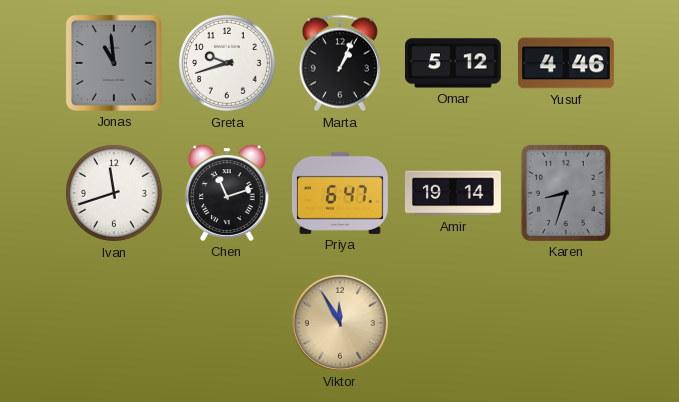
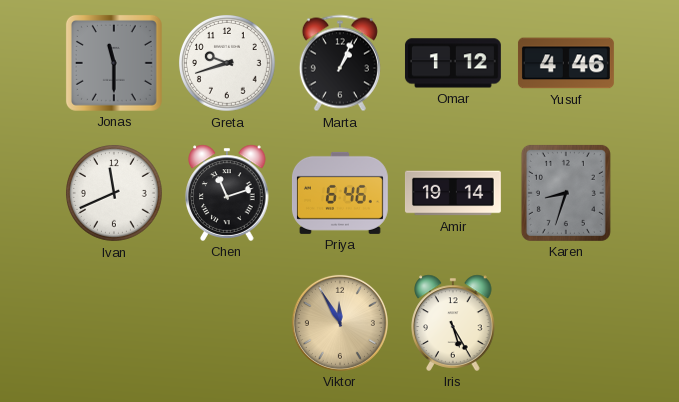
Jonas: 10:59 -> 11:30
Omar: 5:12 -> 1:12
Ivan: 11:42 -> 11:41
Priya: 6:47 -> 6:46
Iris: none -> 5:25
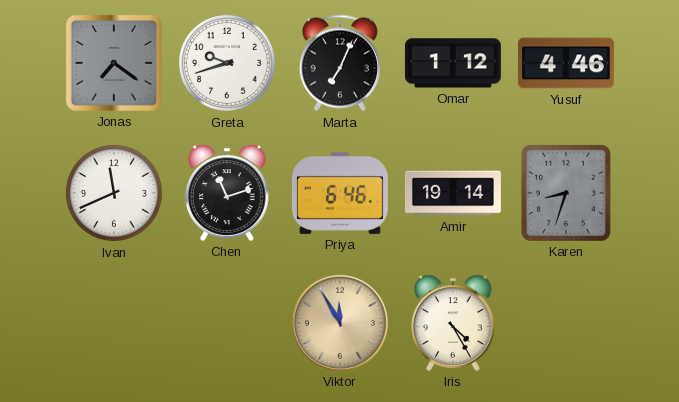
Jonas: 11:30 -> 7:21
Marta: 1:04 -> 7:04
Iris: 5:25 -> 4:25
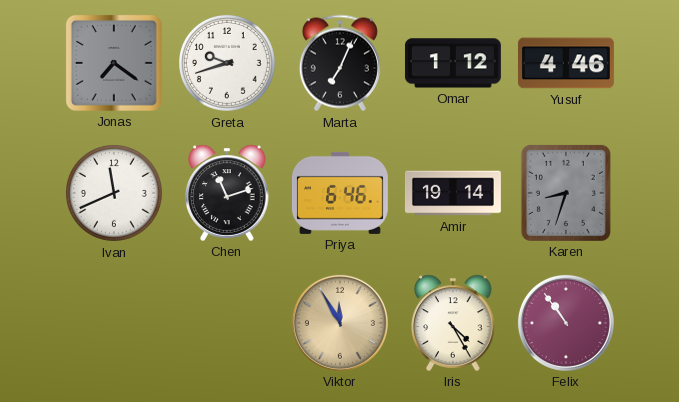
Felix: none -> 10:54
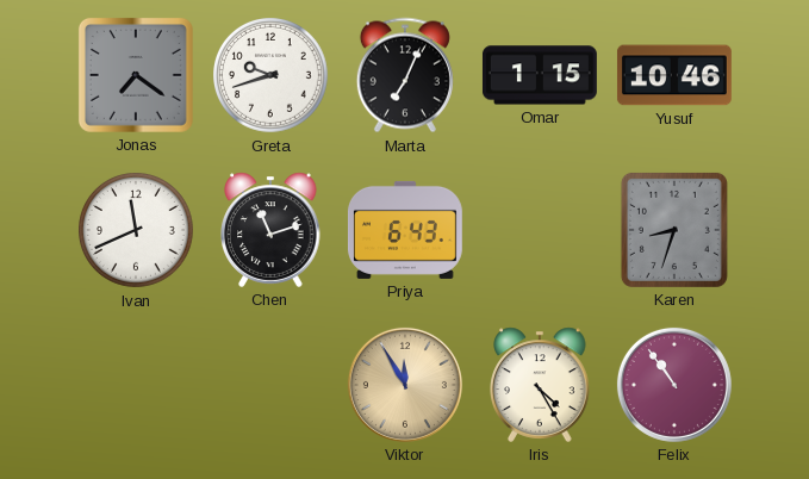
Omar: 1:12 -> 1:15
Yusuf: 4:46 -> 10:46
Priya: 6:46 -> 6:43
Amir: 19:14 -> none
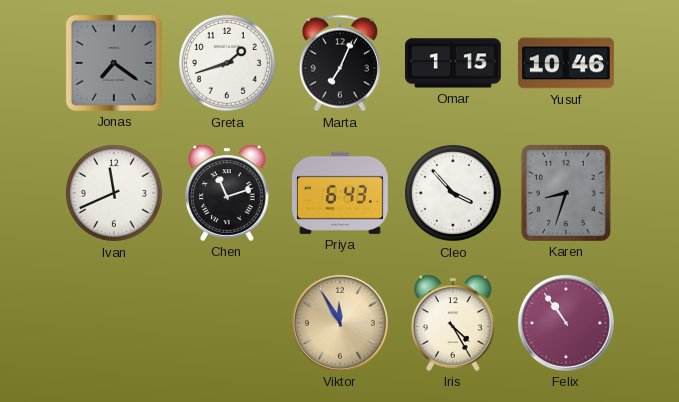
Greta: 9:42 -> 1:42
Cleo: none -> 3:53
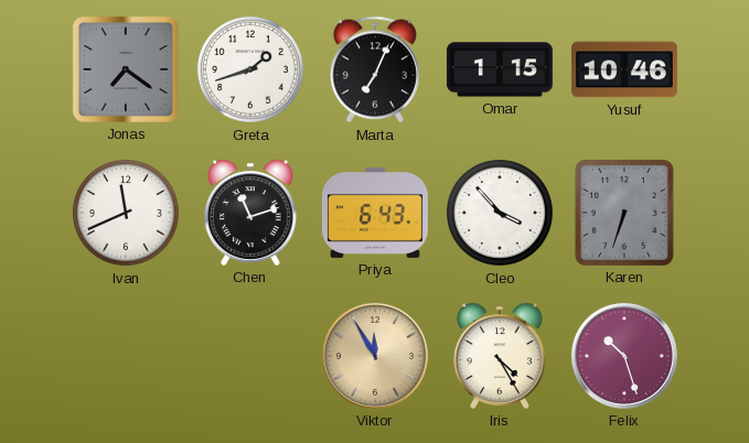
Karen: 8:33 -> 6:33
Felix: 10:54 -> 10:27
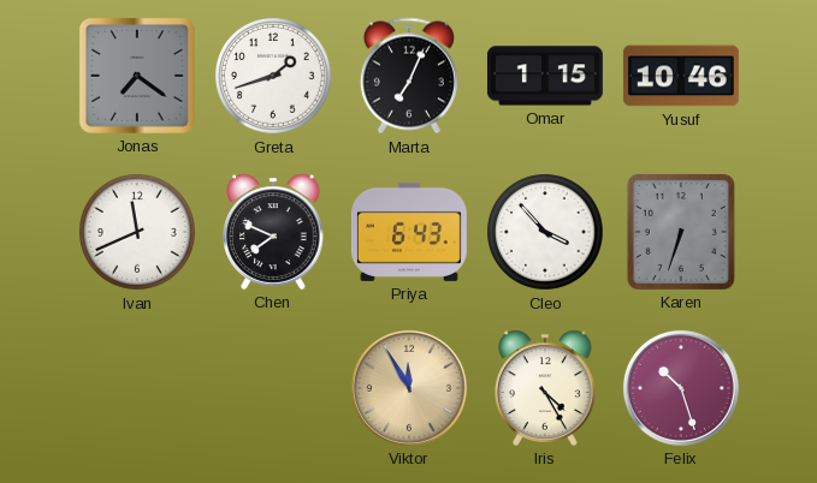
Chen: 11:12 -> 7:49
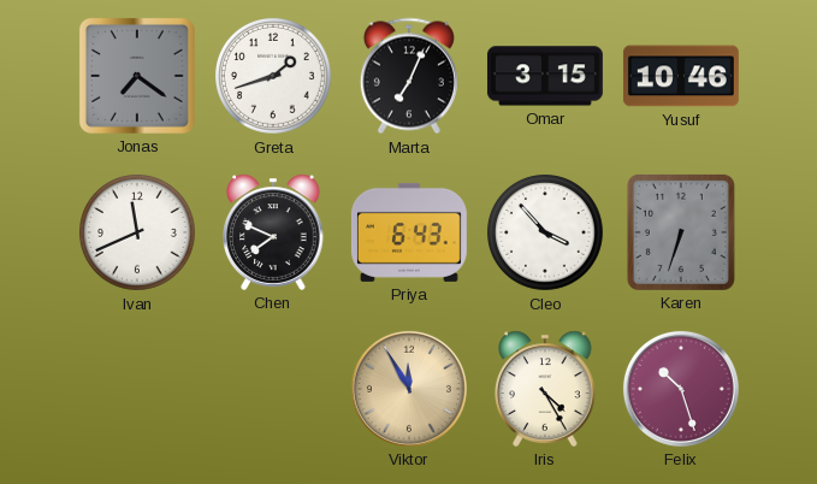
Omar: 1:15 -> 3:15
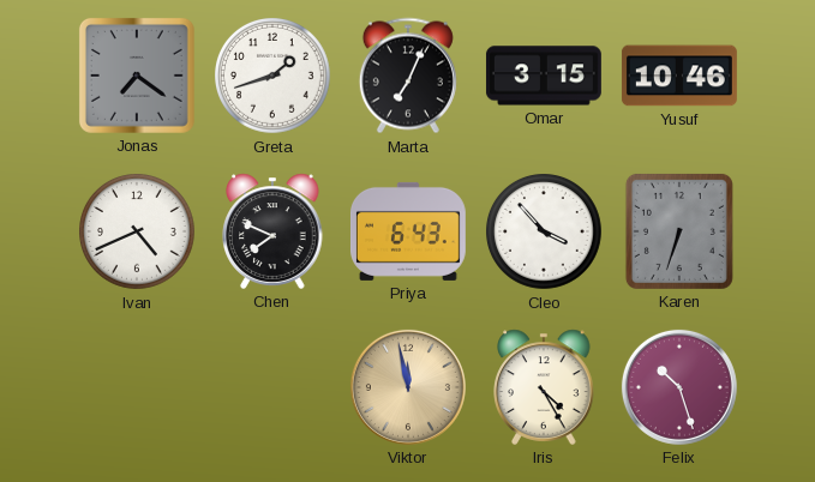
Ivan: 11:41 -> 4:41
Viktor: 11:55 -> 11:58
